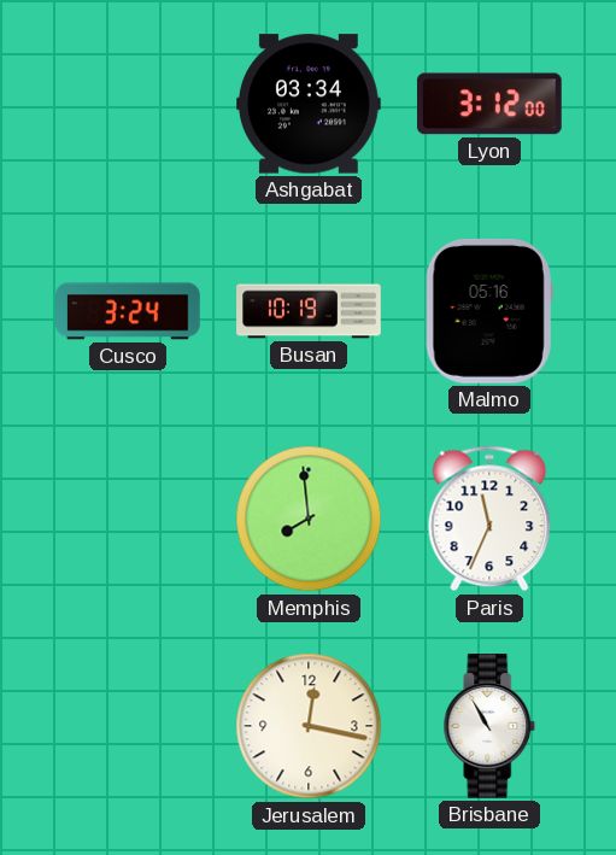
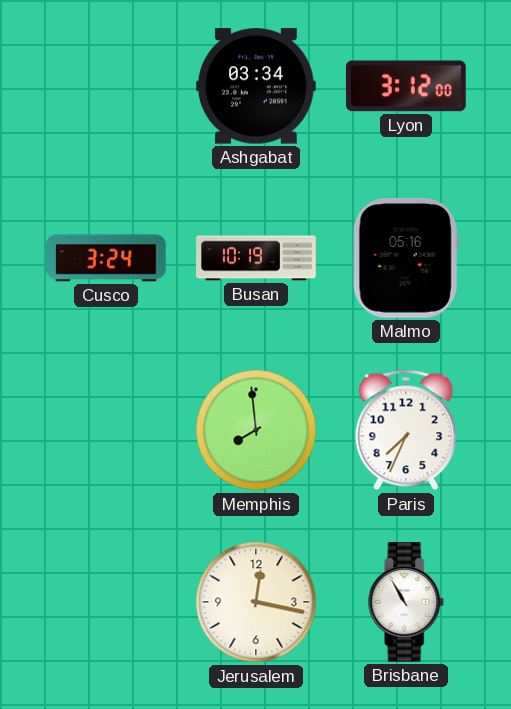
Paris: 11:34 -> 7:34
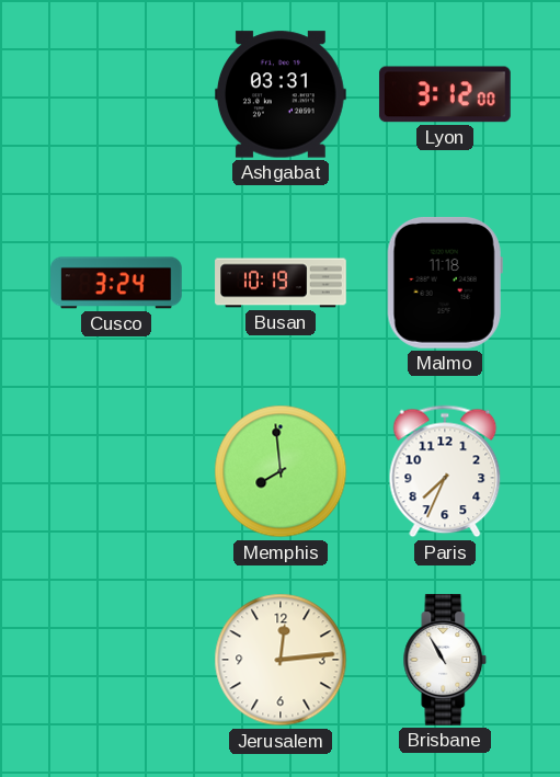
Ashgabat: 03:34 -> 03:31
Malmo: 05:16 -> 11:18
Jerusalem: 12:17 -> 12:14
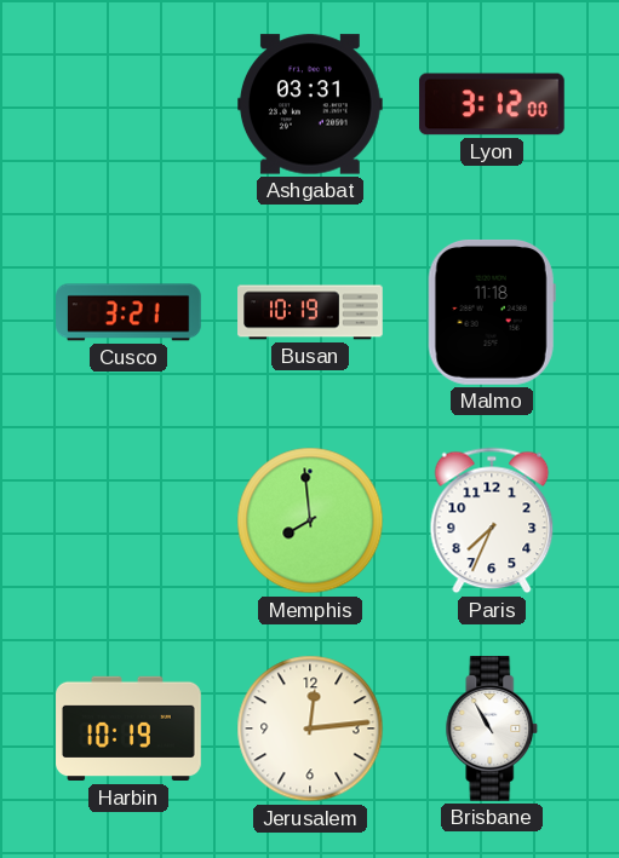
Cusco: 3:24 -> 3:21
Harbin: none -> 10:19
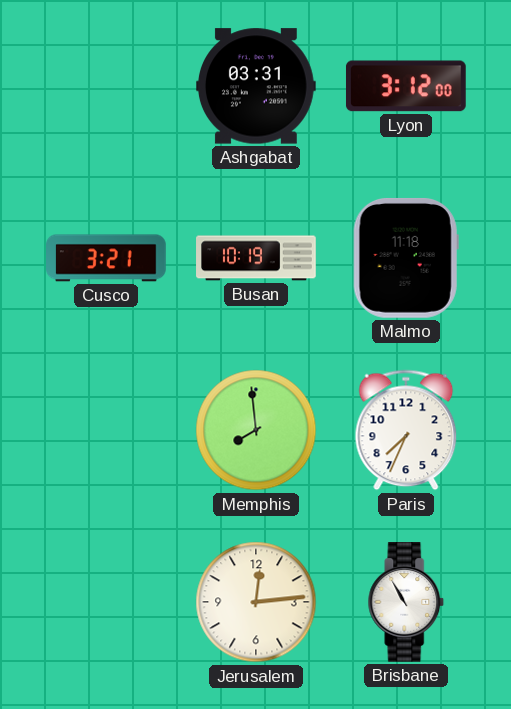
Harbin: 10:19 -> none
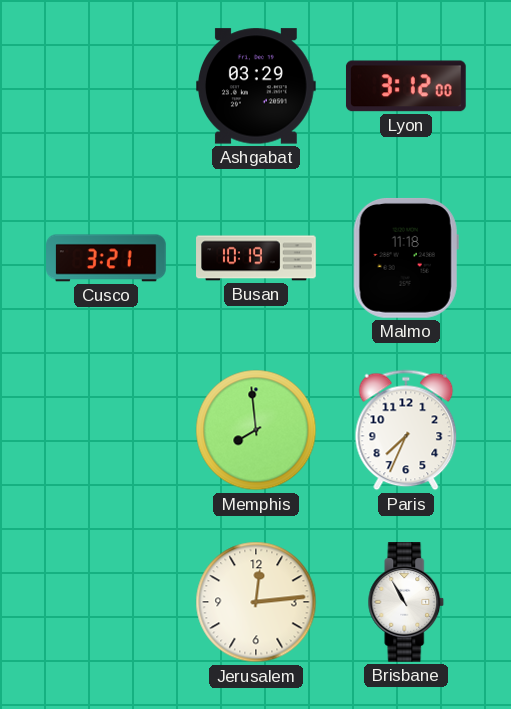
Ashgabat: 03:31 -> 03:29
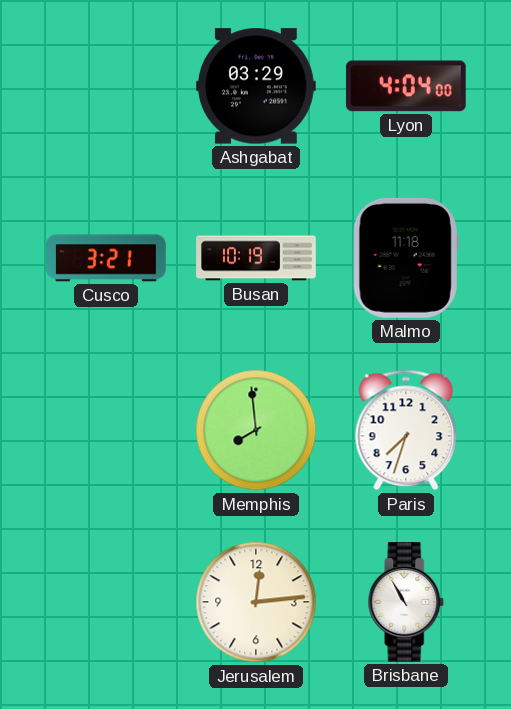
Lyon: 3:12 -> 4:04
Paris: 7:34 -> 7:33
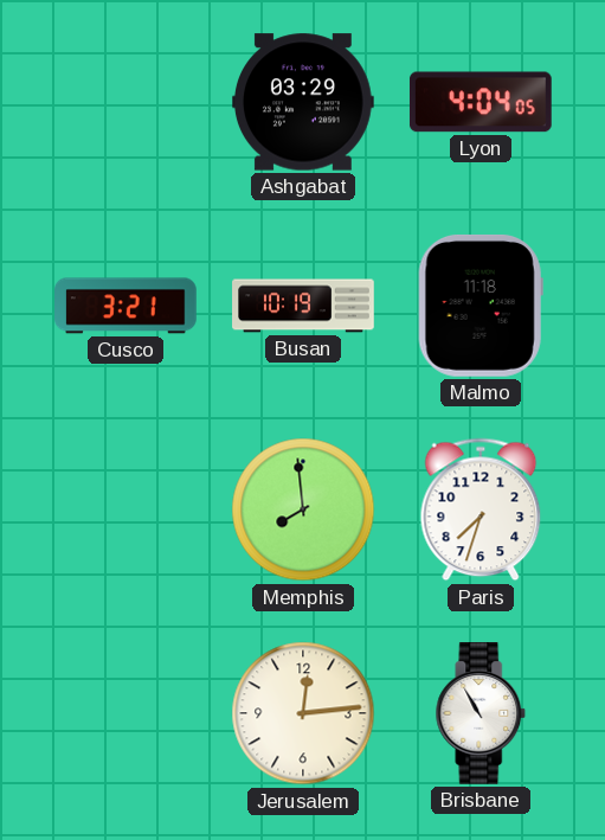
Lyon: 4:04:00 -> 4:04:05
